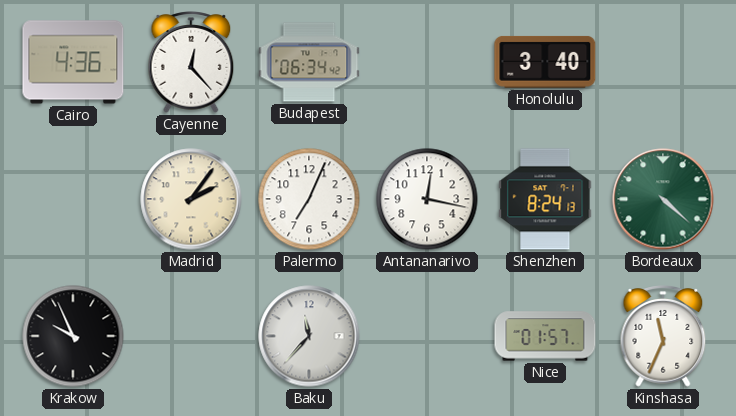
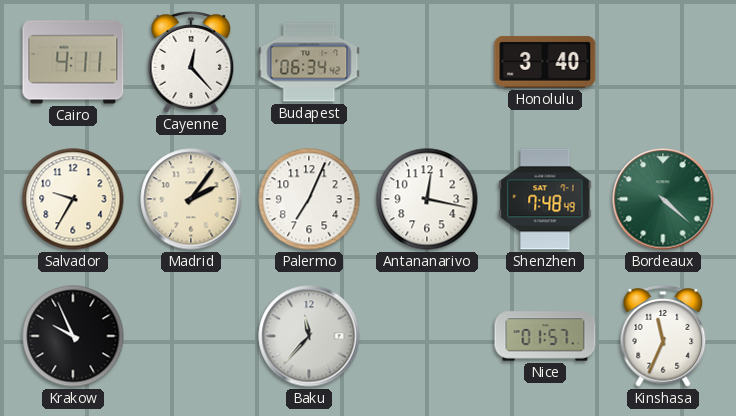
Cairo: 4:36 -> 4:11
Salvador: none -> 9:35
Shenzhen: 8:24 -> 7:48
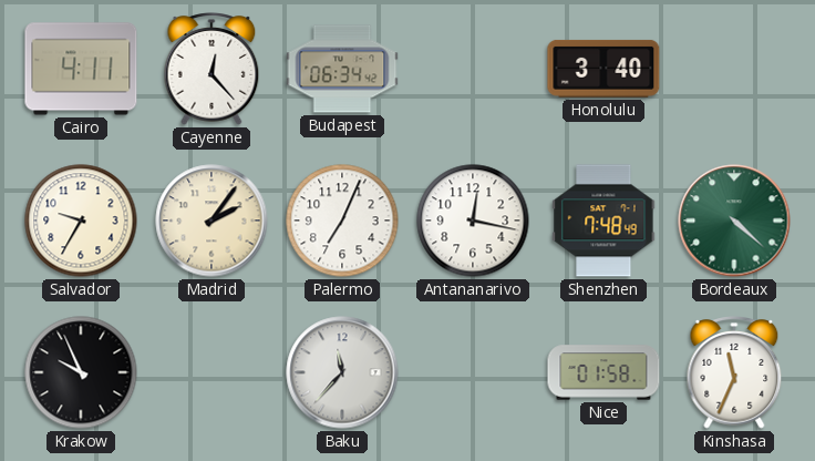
Nice: 01:57 -> 01:58
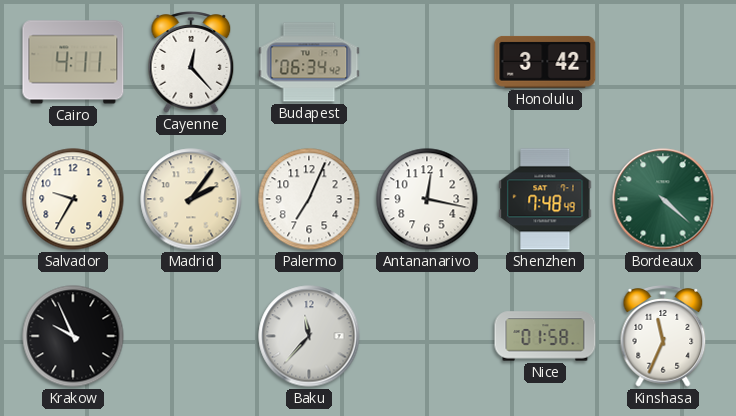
Honolulu: 3:40 -> 3:42
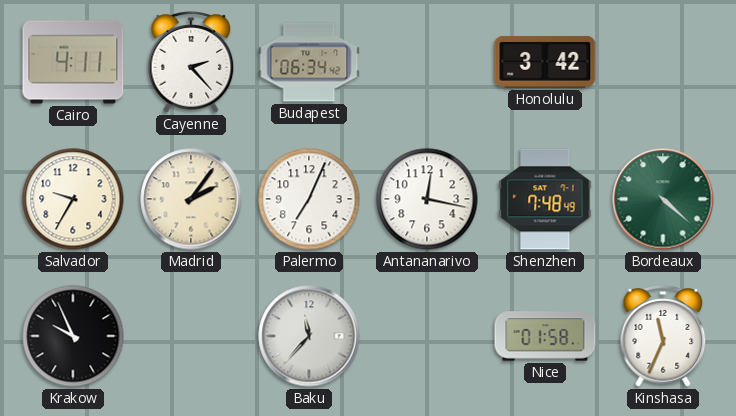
Cayenne: 12:23 -> 2:23
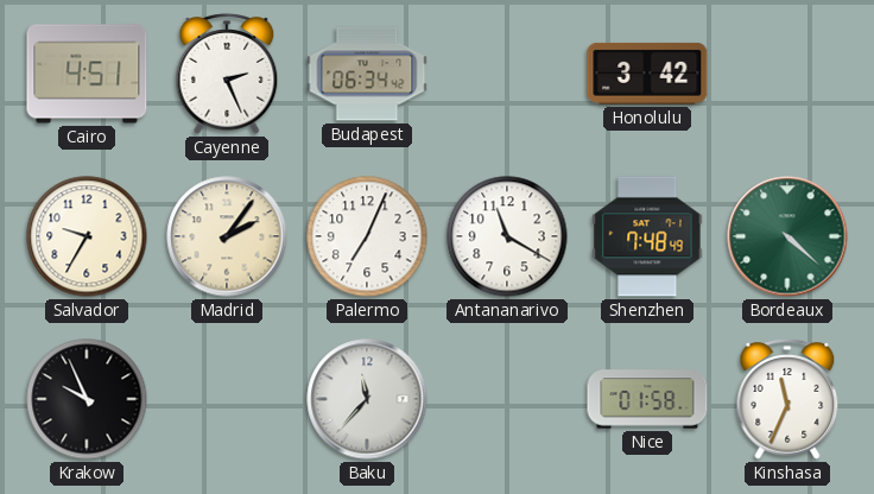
Cairo: 4:11 -> 4:51
Cayenne: 2:23 -> 2:26
Antananarivo: 12:17 -> 11:20
